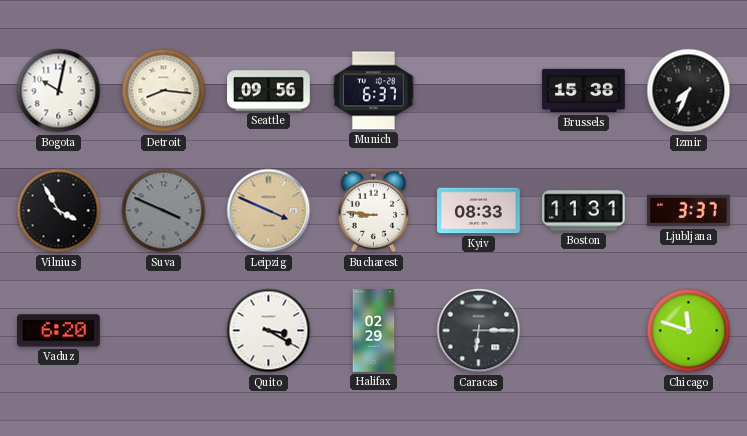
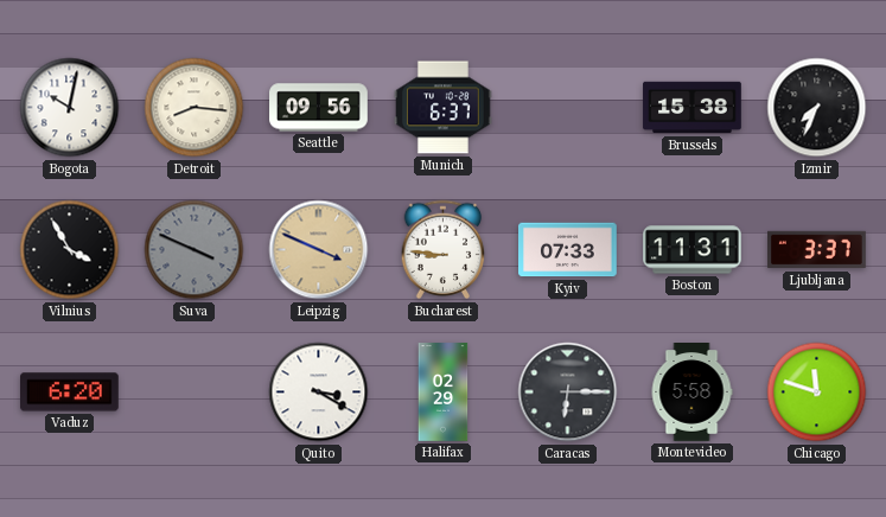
Kyiv: 08:33 -> 07:33
Montevideo: none -> 5:58
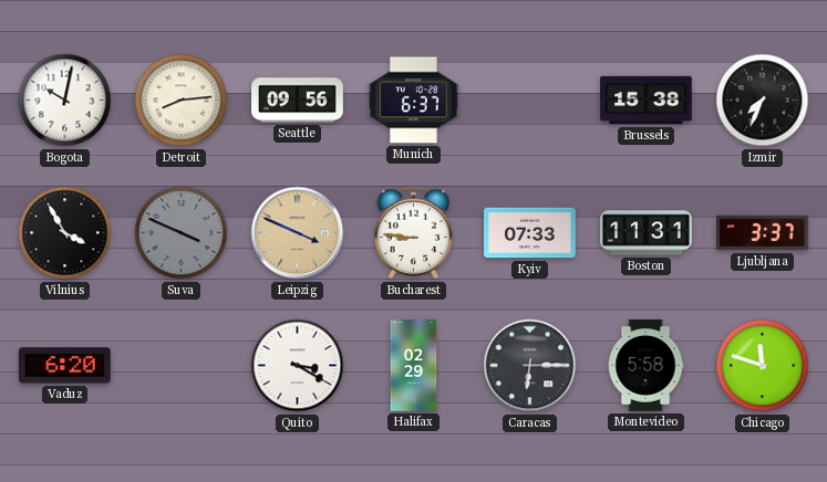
Detroit: 8:16 -> 8:14
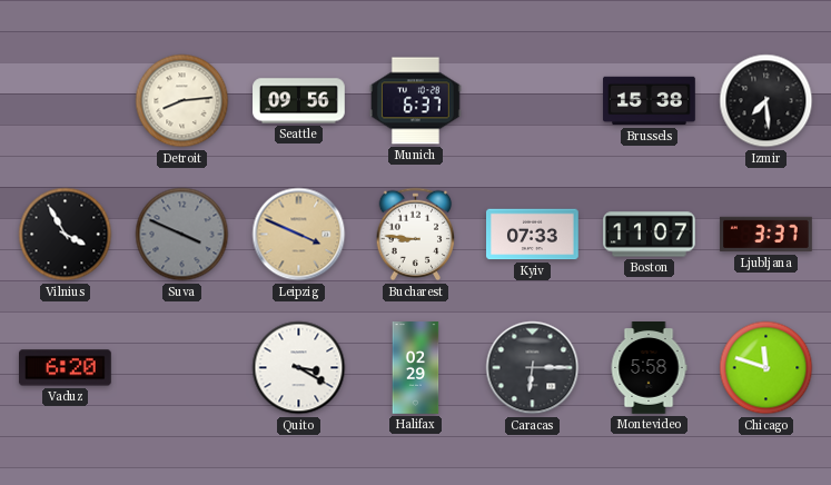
Bogota: 10:02 -> none
Izmir: 7:34 -> 7:29
Boston: 11:31 -> 11:07
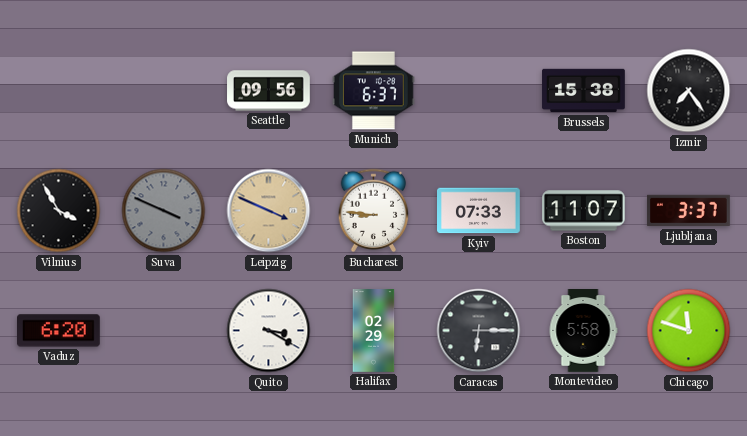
Detroit: 8:14 -> none
Izmir: 7:29 -> 7:24
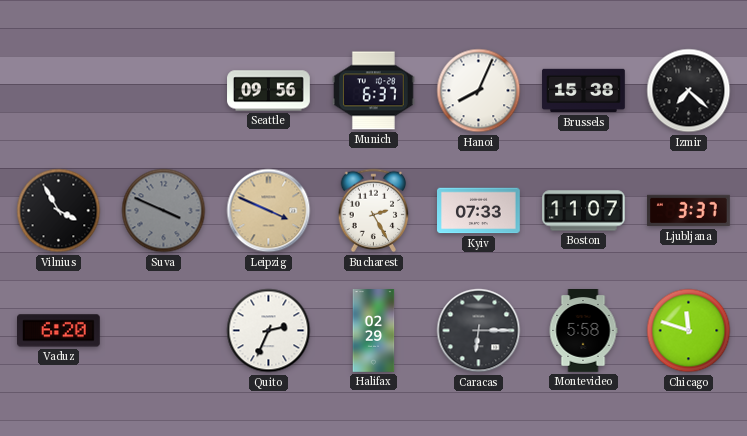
Hanoi: none -> 8:04
Izmir: 7:24 -> 7:22
Bucharest: 8:46 -> 2:25
Quito: 3:20 -> 2:34
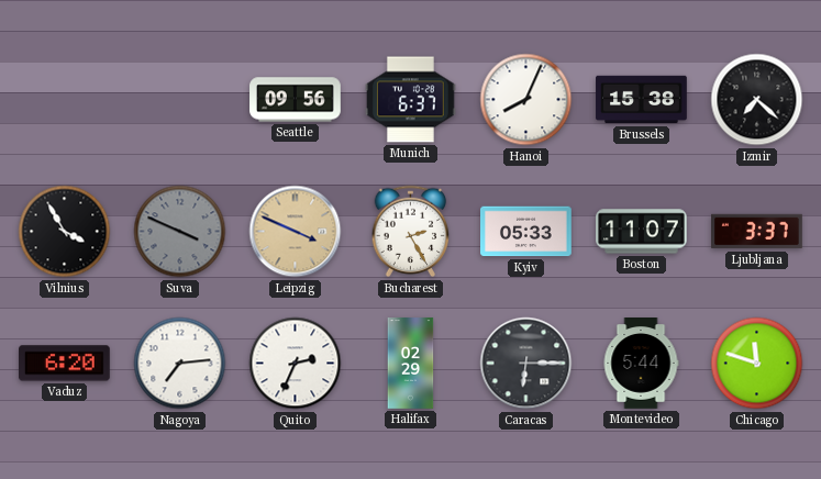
Kyiv: 07:33 -> 05:33
Nagoya: none -> 7:14
Montevideo: 5:58 -> 5:44
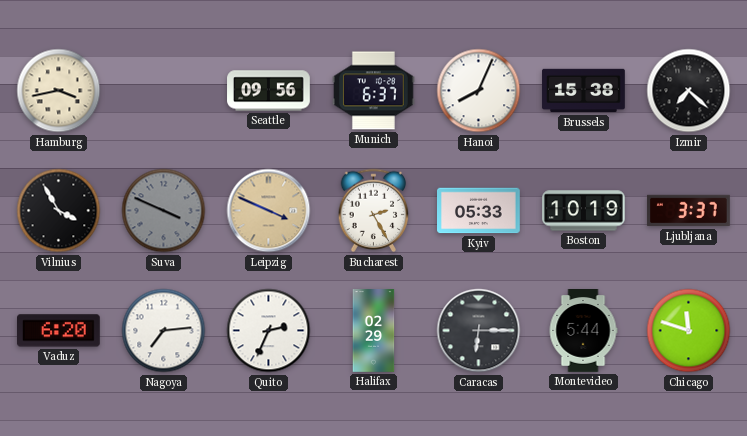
Hamburg: none -> 3:43
Boston: 11:07 -> 10:19
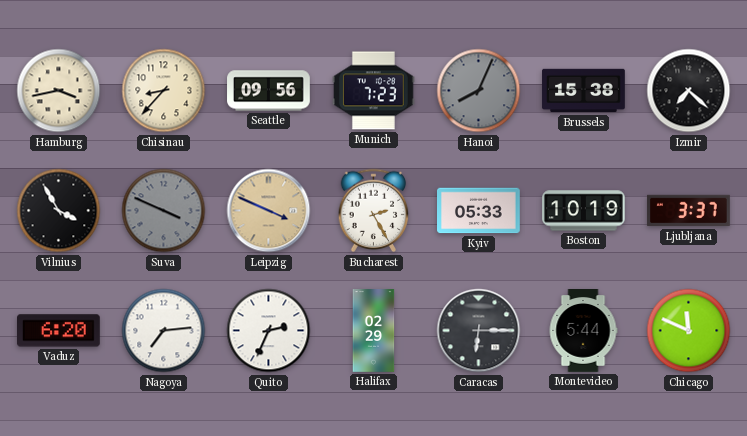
Chisinau: none -> 8:37
Munich: 6:37 -> 7:23
Hanoi dial: white -> grey
Chicago: 11:48 -> 11:49
